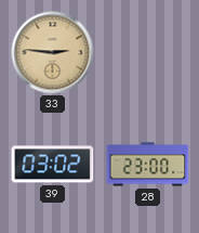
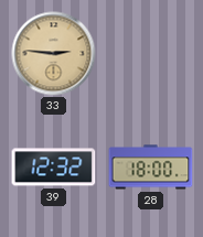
39: 03:02 -> 12:32
28: 23:00 -> 18:00
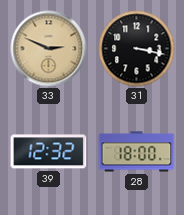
33: 2:46 -> 2:49
31: none -> 3:17
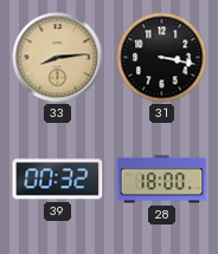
33: 2:49 -> 8:14
39: 12:32 -> 00:32
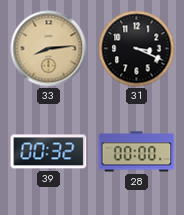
31: 3:17 -> 3:19
28: 18:00 -> 00:00
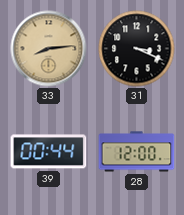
39: 00:32 -> 00:44
28: 00:00 -> 12:00
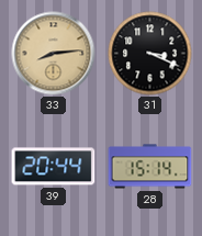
39: 00:44 -> 20:44
28: 12:00 -> 15:14
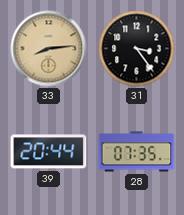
31: 3:19 -> 3:24
28: 15:14 -> 07:35
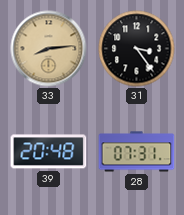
39: 20:44 -> 20:48
28: 07:35 -> 07:31
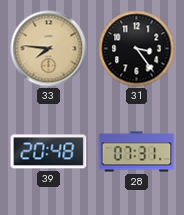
33: 8:14 -> 7:46
